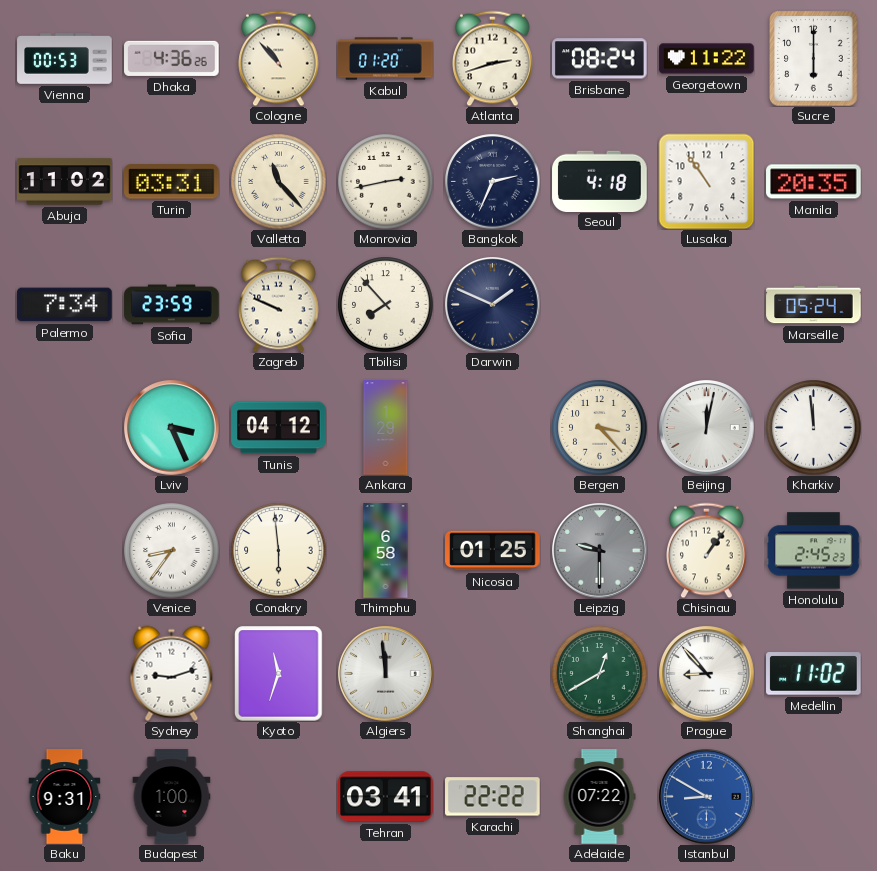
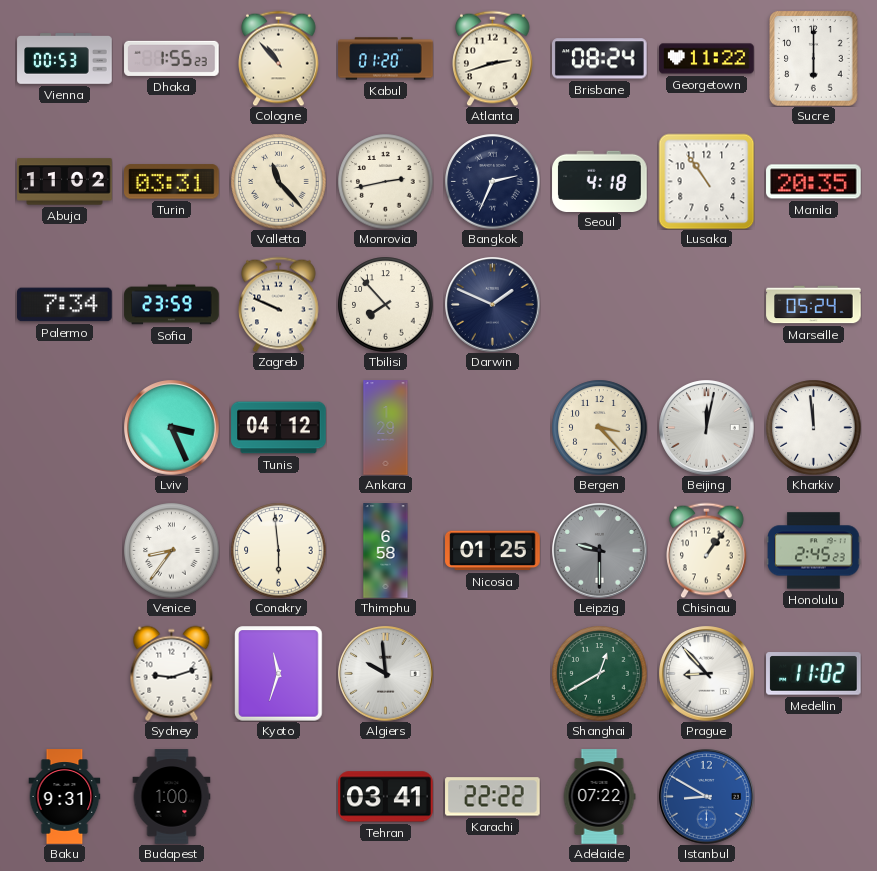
Dhaka: 4:36 -> 1:55
Algiers: 11:59 -> 9:59
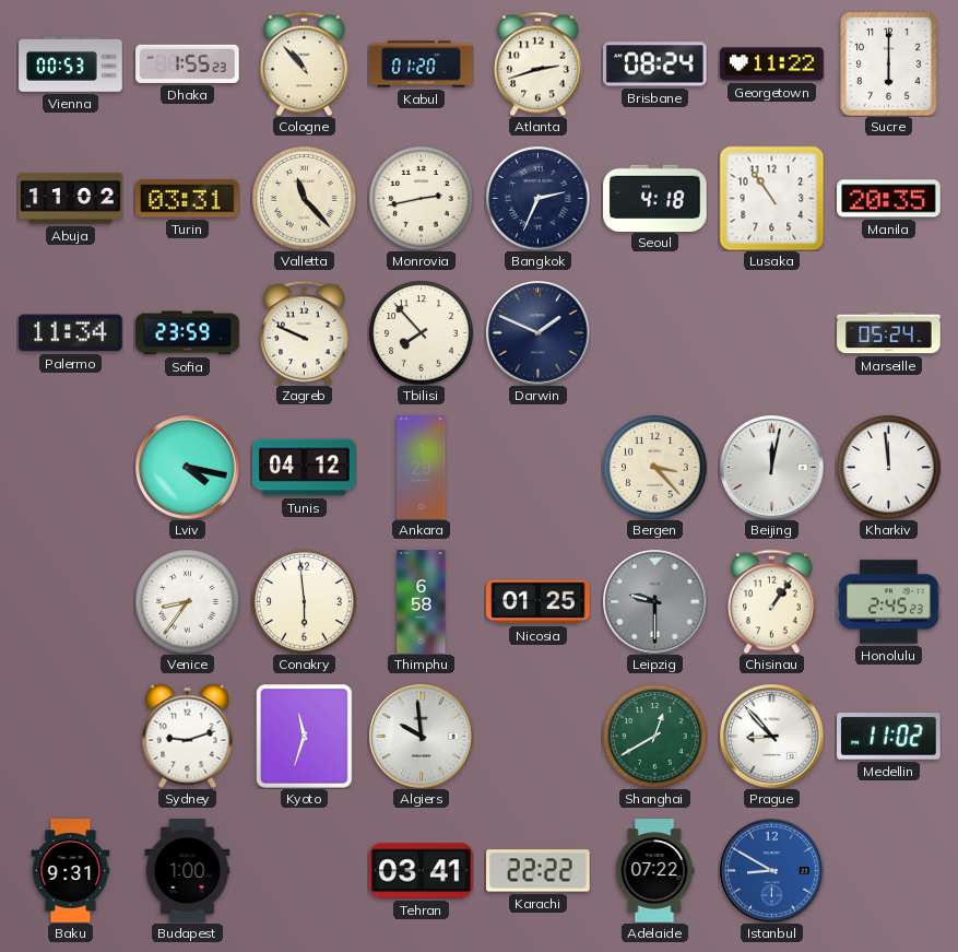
Palermo: 7:34 -> 11:34
Lviv: 3:26 -> 4:17
